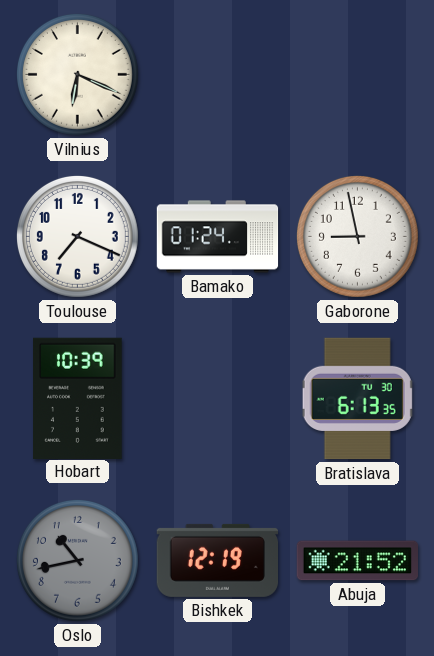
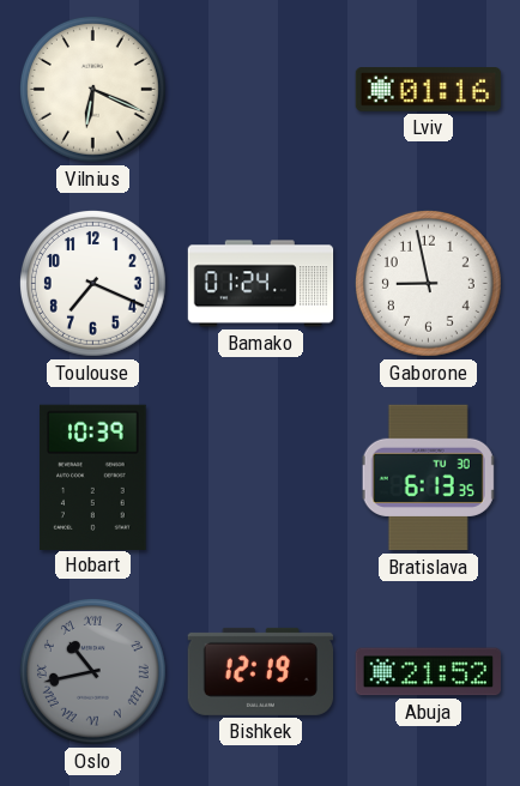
Lviv: none -> 01:16
Oslo numerals: Arabic -> Roman
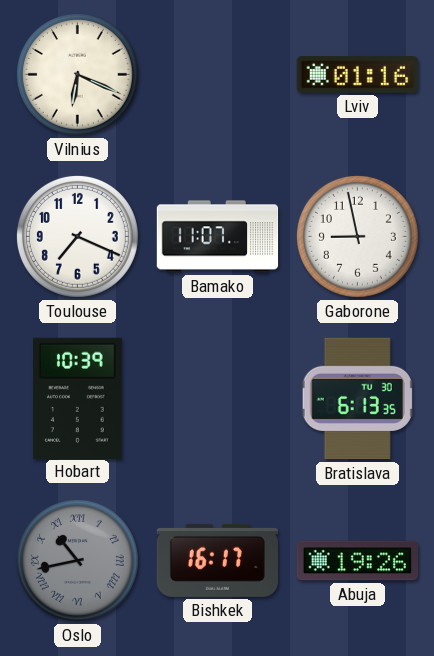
Bamako: 01:24 -> 11:07
Bishkek: 12:19 -> 16:17
Abuja: 21:52 -> 19:26
